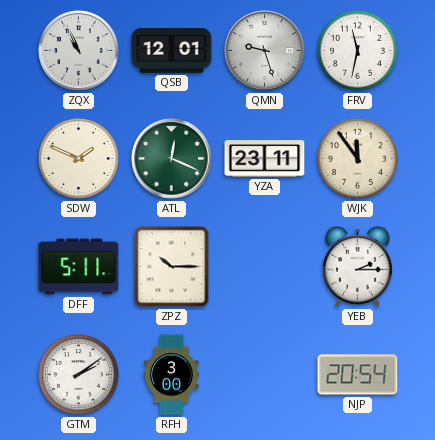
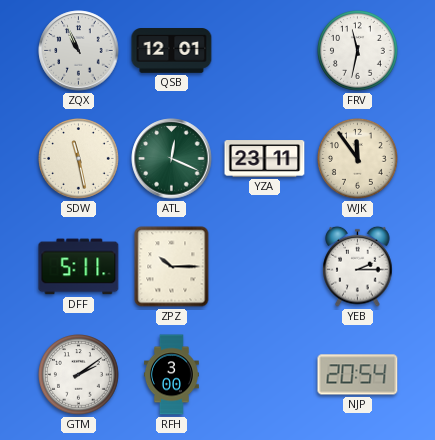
QMN: 9:27 -> none
SDW: 1:49 -> 11:28
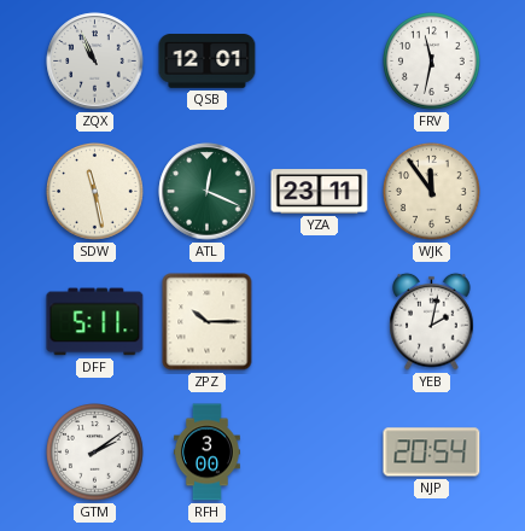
YEB: 2:15 -> 2:02
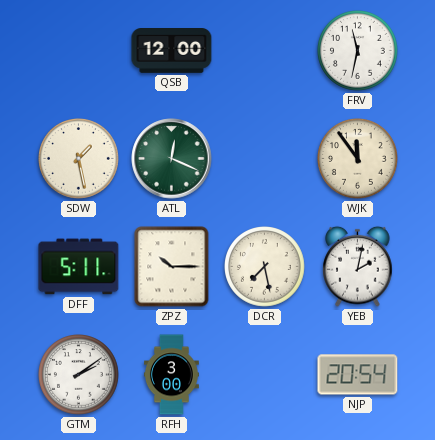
ZQX: 10:56 -> none
QSB: 12:01 -> 12:00
SDW: 11:28 -> 1:28
YZA: 23:11 -> none
DCR: none -> 7:28
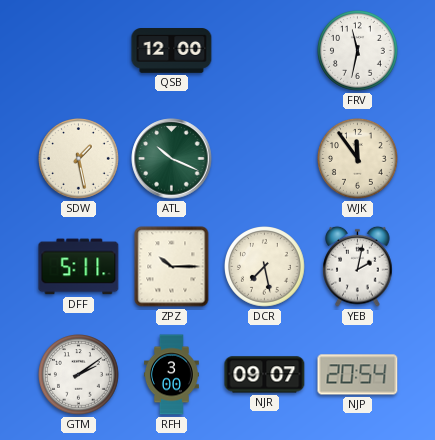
ATL: 12:19 -> 10:19
NJR: none -> 09:07
